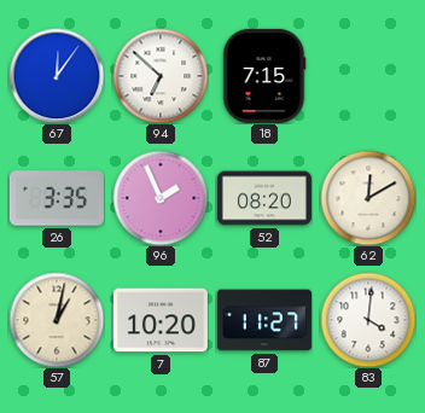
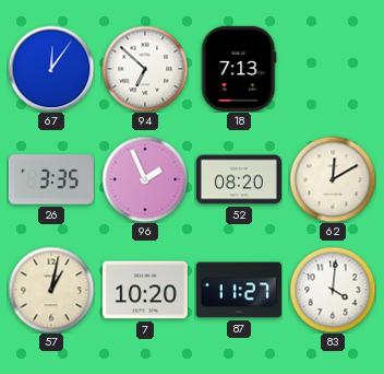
18: 7:15 -> 7:13
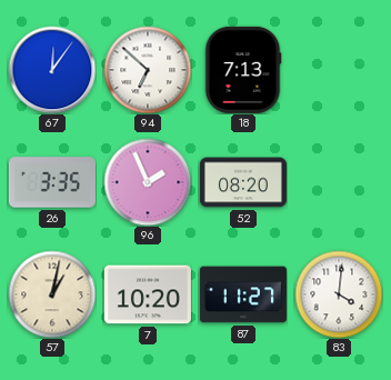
62: 12:10 -> none
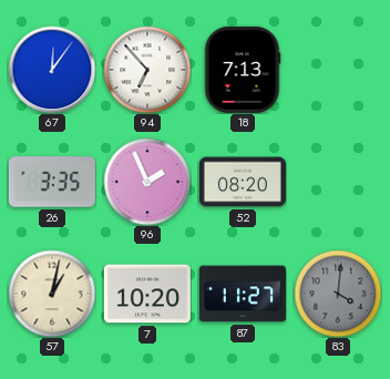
94: 6:52 -> 6:53
83 dial: white -> grey
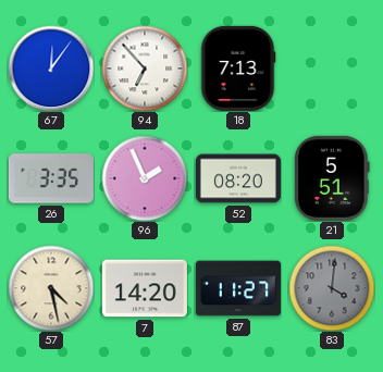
21: none -> 5:51
57: 1:02 -> 4:28
7: 10:20 -> 14:20
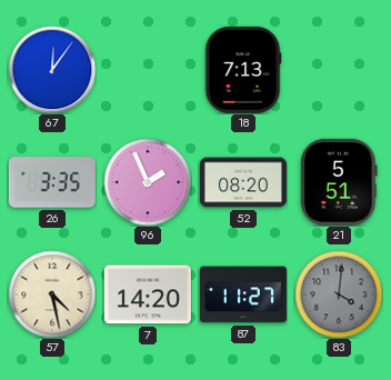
94: 6:53 -> none
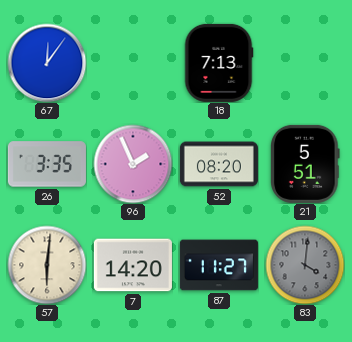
57: 4:28 -> 6:01
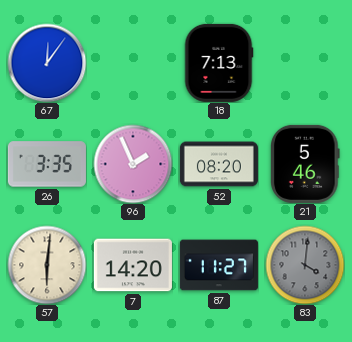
21: 5:51 -> 5:46
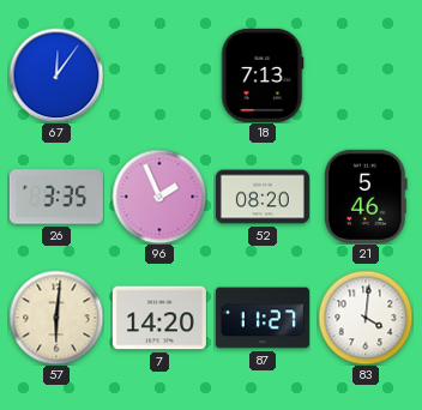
83 dial: grey -> white
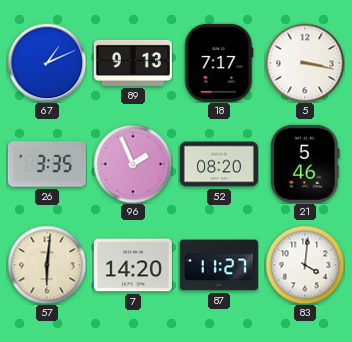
67: 12:06 -> 1:11
89: none -> 9:13
18: 7:13 -> 7:17
5: none -> 3:17
